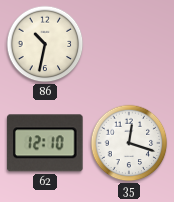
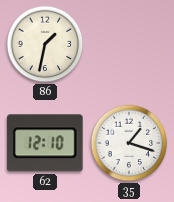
86: 10:32 -> 1:32
35: 12:18 -> 1:18
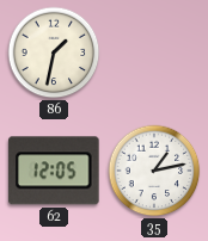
62: 12:10 -> 12:05
35: 1:18 -> 1:13
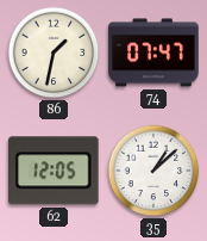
74: none -> 07:47
35: 1:13 -> 1:08
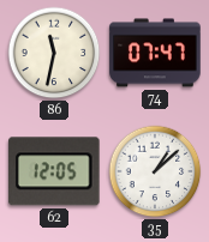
86: 1:32 -> 11:32
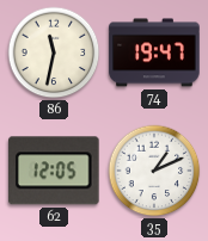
74: 07:47 -> 19:47
35: 1:08 -> 1:11
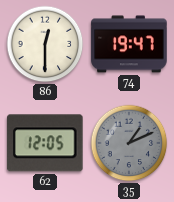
86: 11:32 -> 12:30
35 dial: white -> grey
